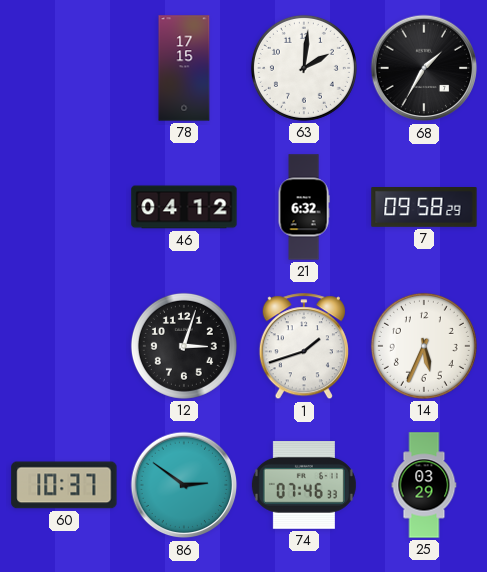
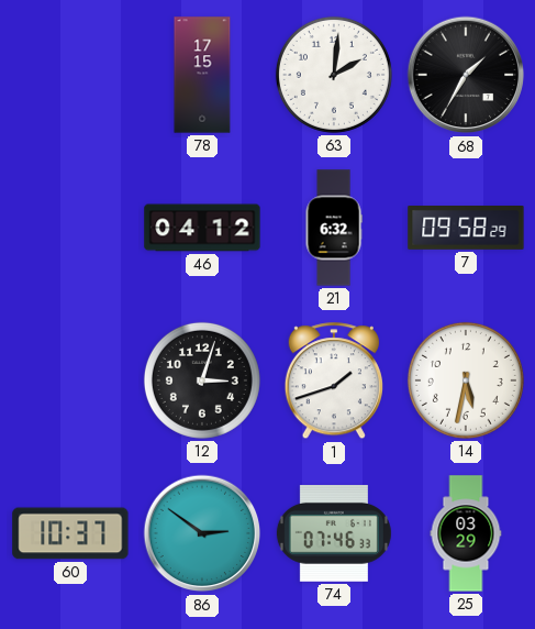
14: 5:34 -> 5:32
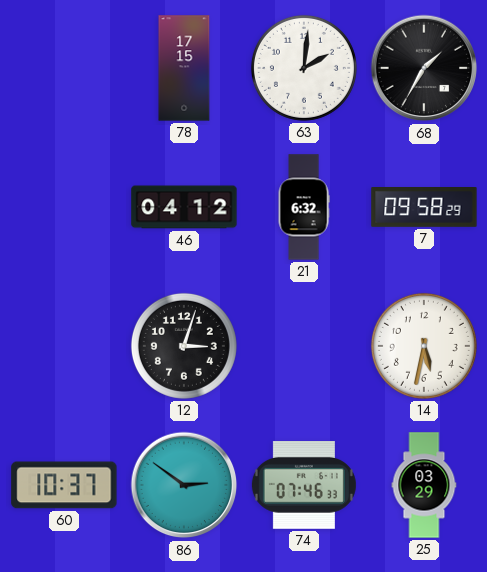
1: 1:42 -> none
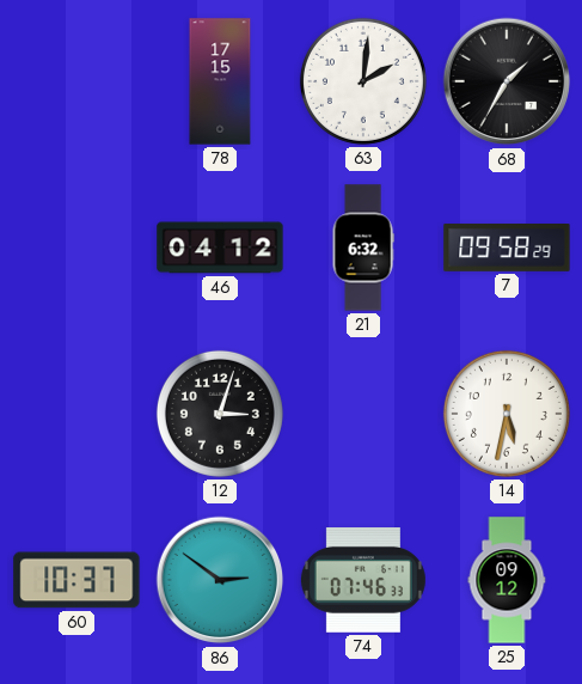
25: 03:29 -> 09:12
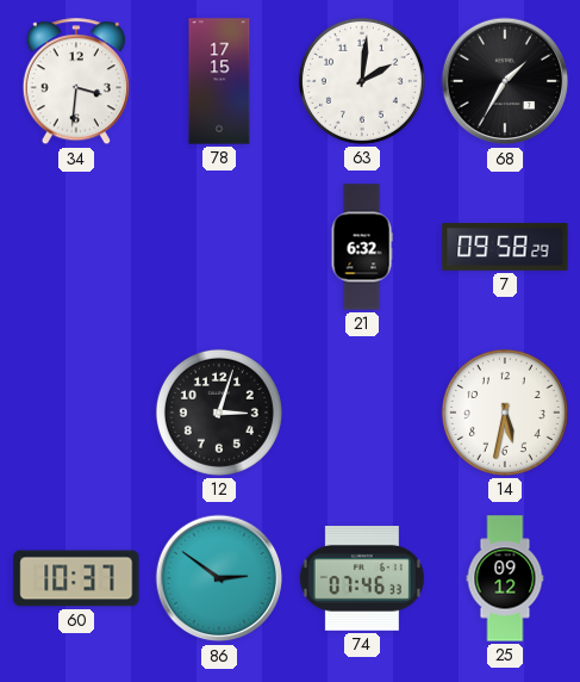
34: none -> 3:31
46: 04:12 -> none
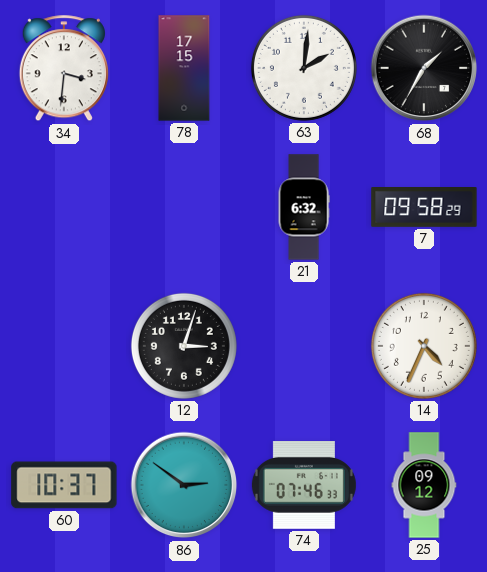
14: 5:32 -> 4:34
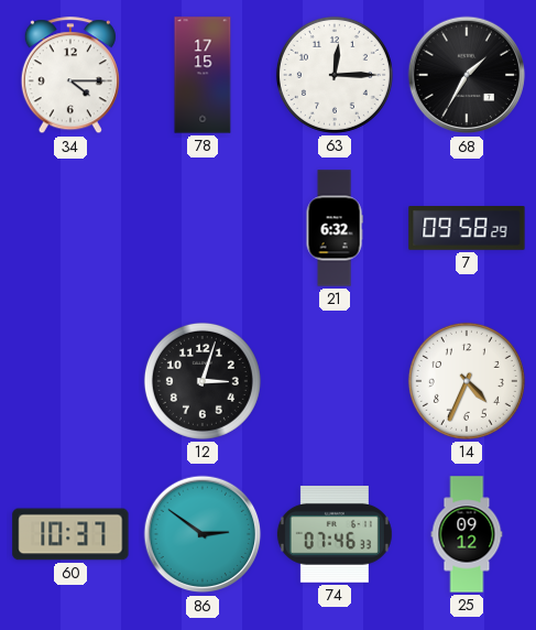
34: 3:31 -> 4:15
63: 2:01 -> 12:15
